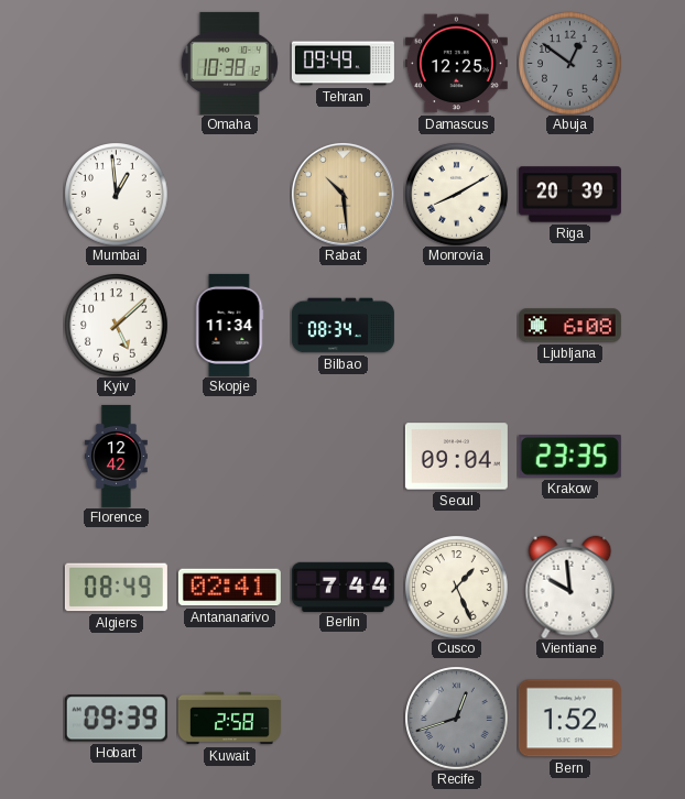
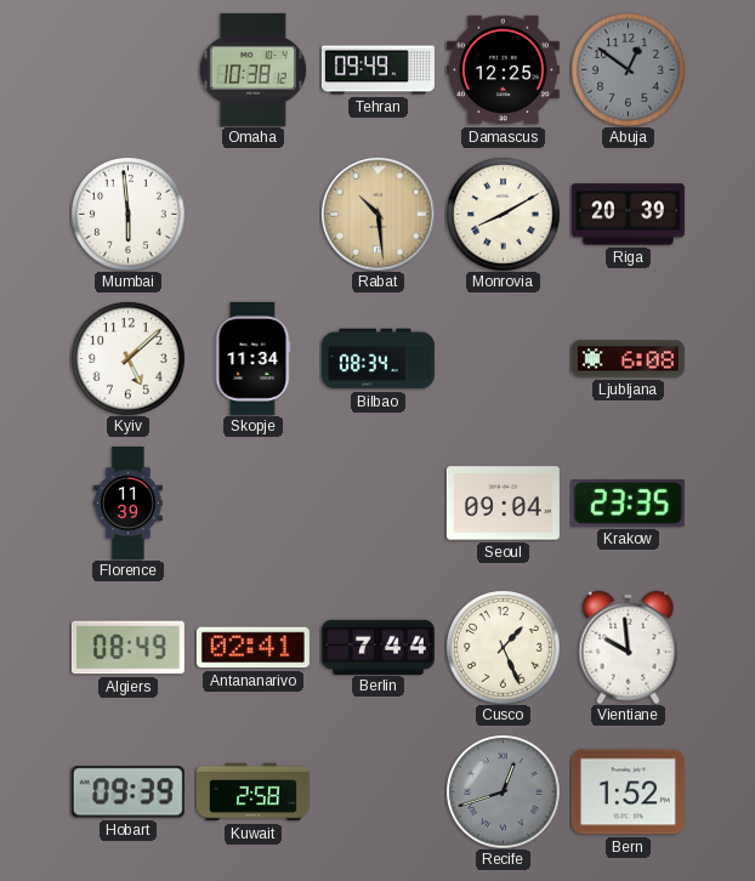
Mumbai: 12:59 -> 5:59
Florence: 12:42 -> 11:39
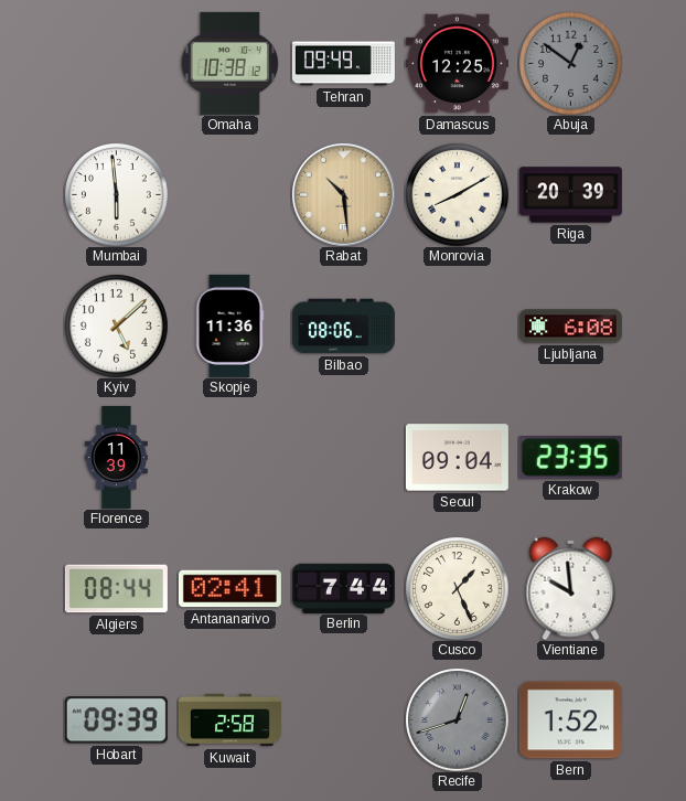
Skopje: 11:34 -> 11:36
Bilbao: 08:34 -> 08:06
Algiers: 08:49 -> 08:44
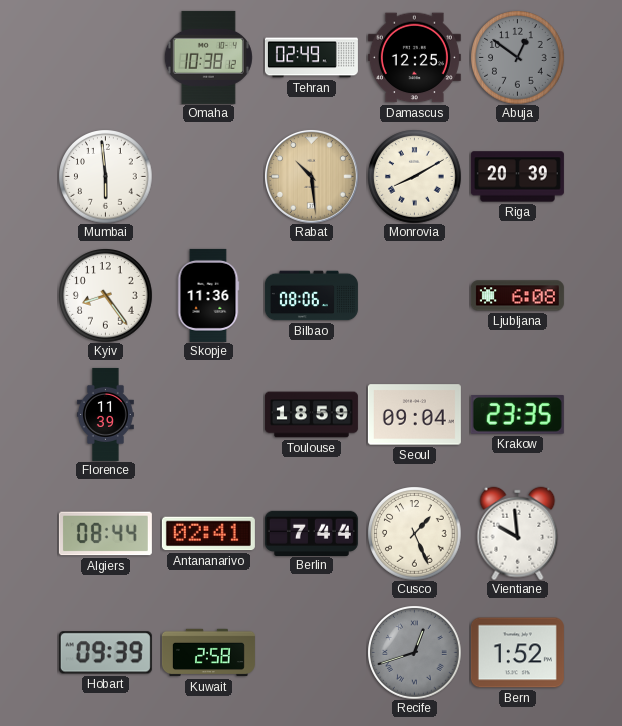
Tehran: 09:49 -> 02:49
Kyiv: 5:08 -> 8:24
Toulouse: none -> 18:59
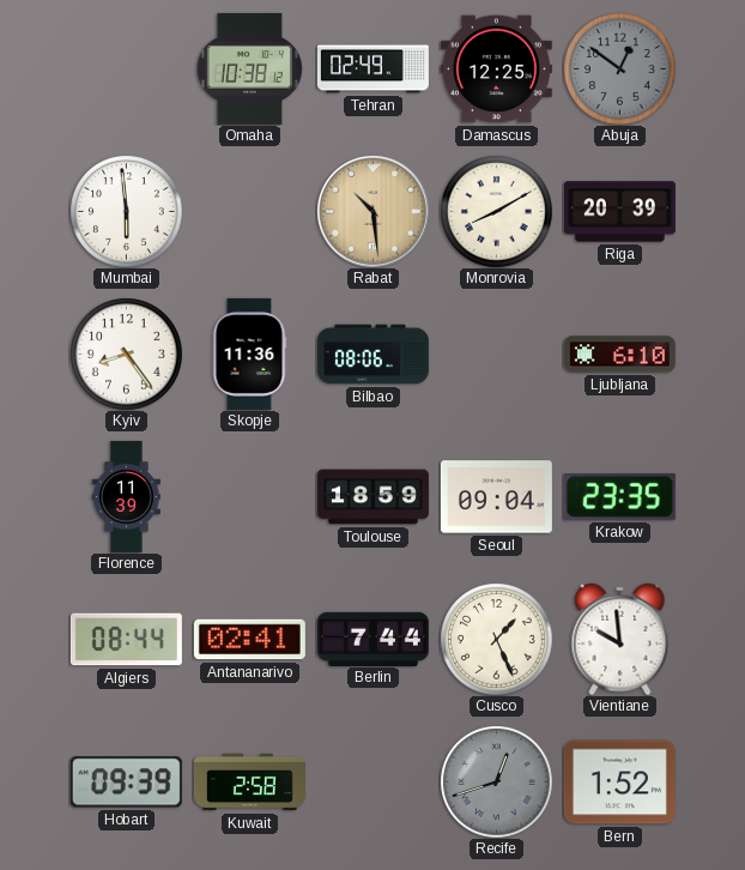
Ljubljana: 6:08 -> 6:10
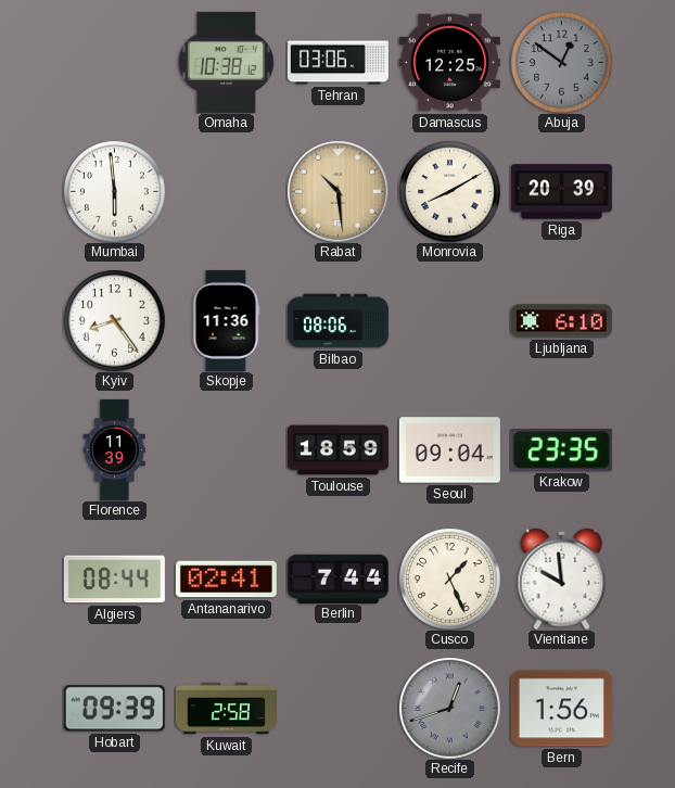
Tehran: 02:49 -> 03:06
Bern: 1:52 -> 1:56
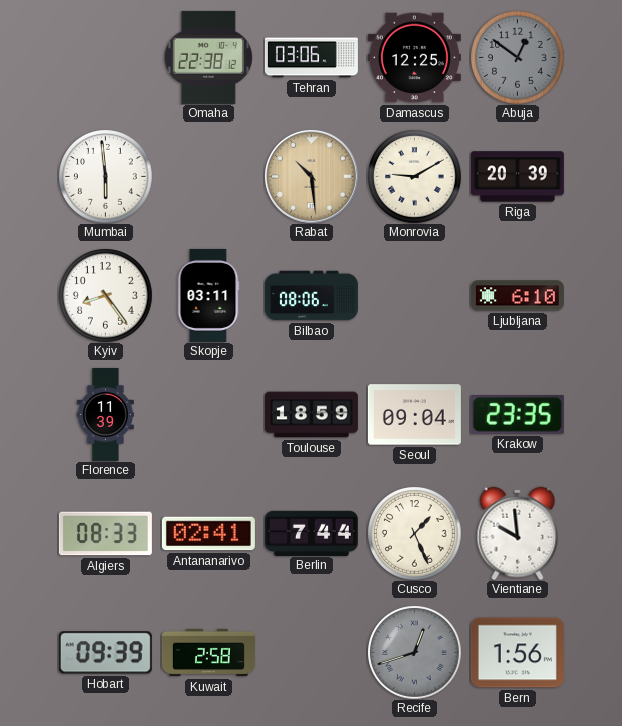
Omaha: 10:38 -> 22:38
Monrovia: 8:10 -> 9:10
Skopje: 11:36 -> 03:11
Algiers: 08:44 -> 08:33
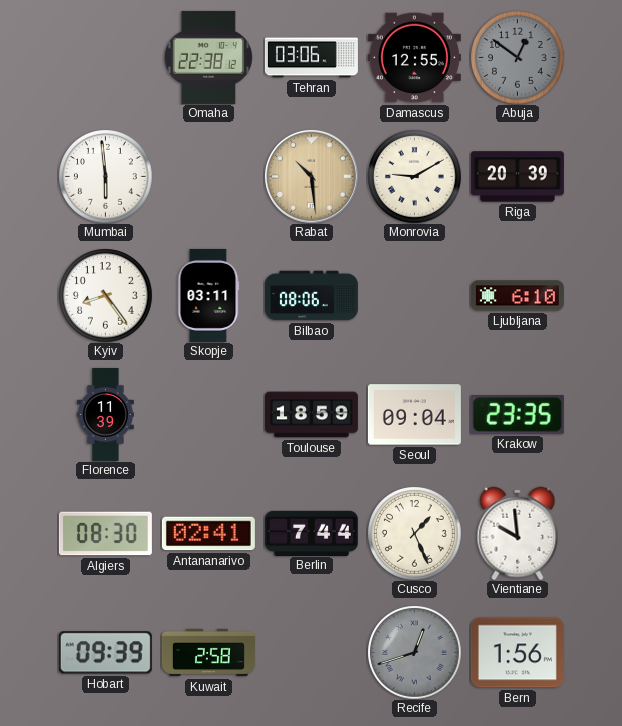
Damascus: 12:25 -> 12:55
Algiers: 08:33 -> 08:30
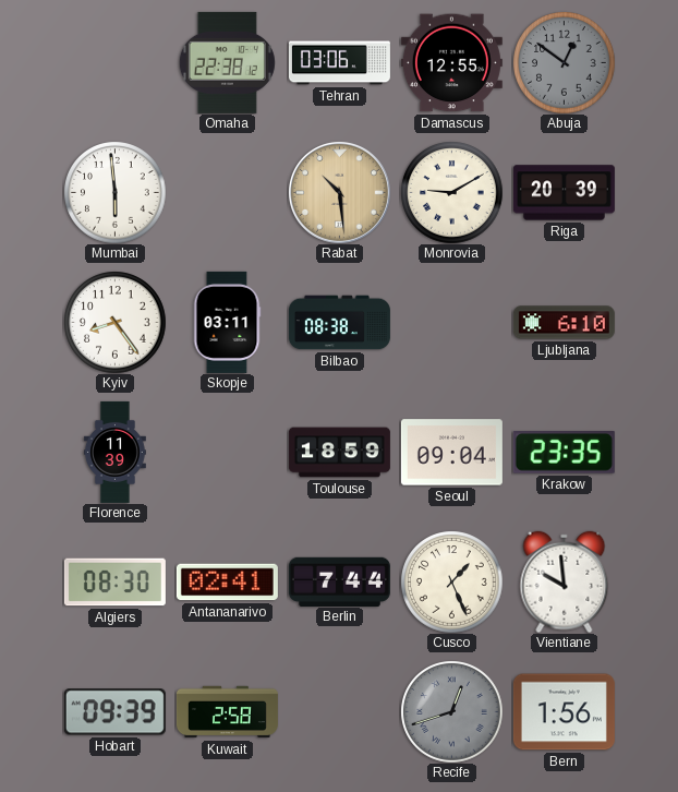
Bilbao: 08:06 -> 08:38
